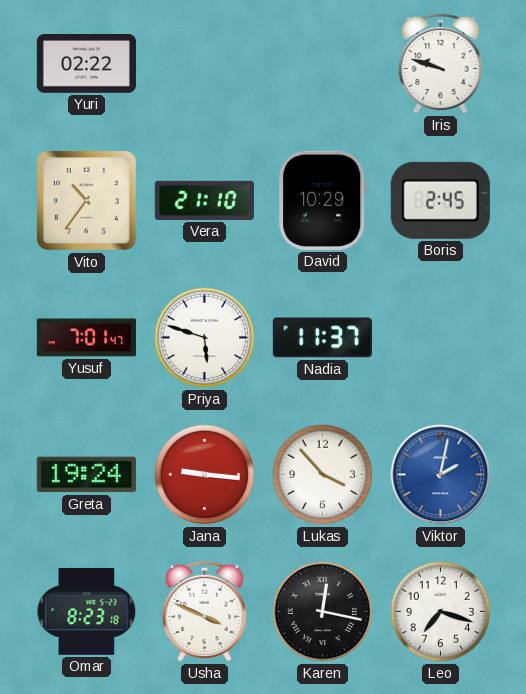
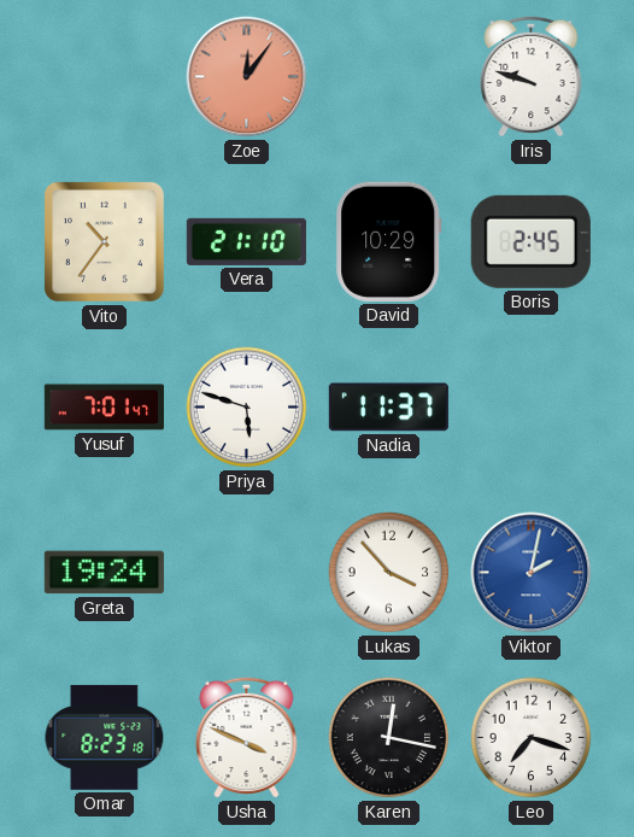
Yuri: 02:22 -> none
Zoe: none -> 12:06
Jana: 9:16 -> none
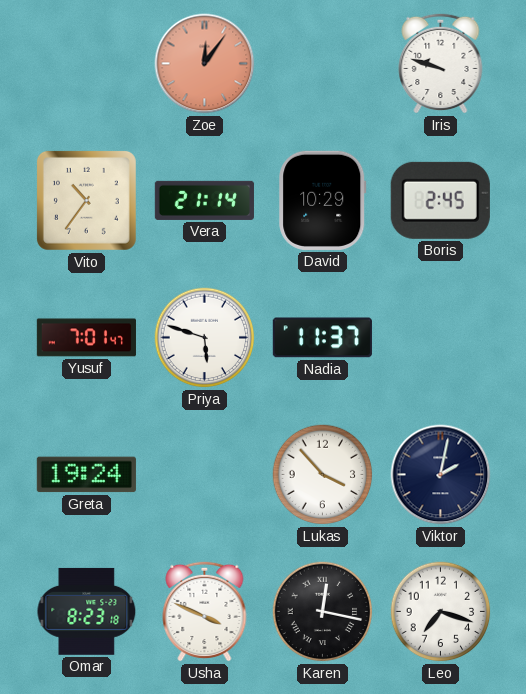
Vera: 21:10 -> 21:14
Viktor dial: blue -> navy
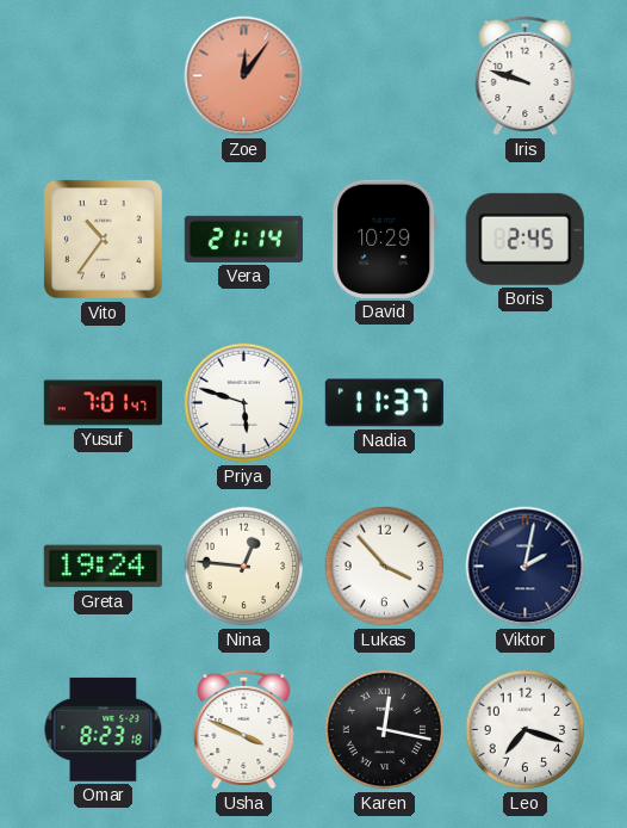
Nina: none -> 12:46
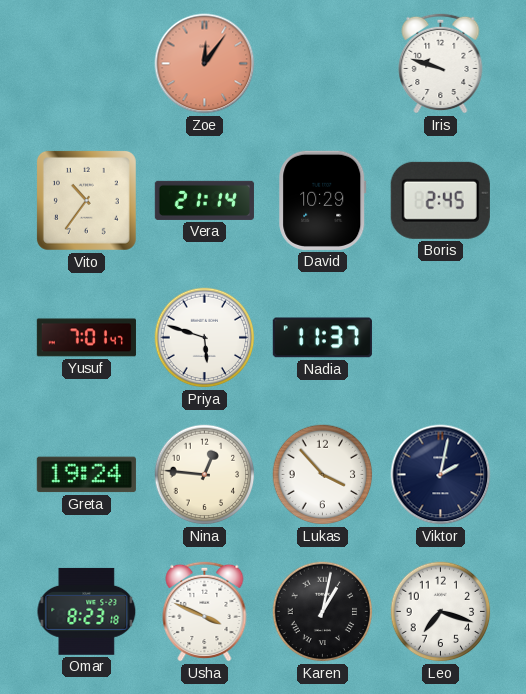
Karen: 12:17 -> 1:02
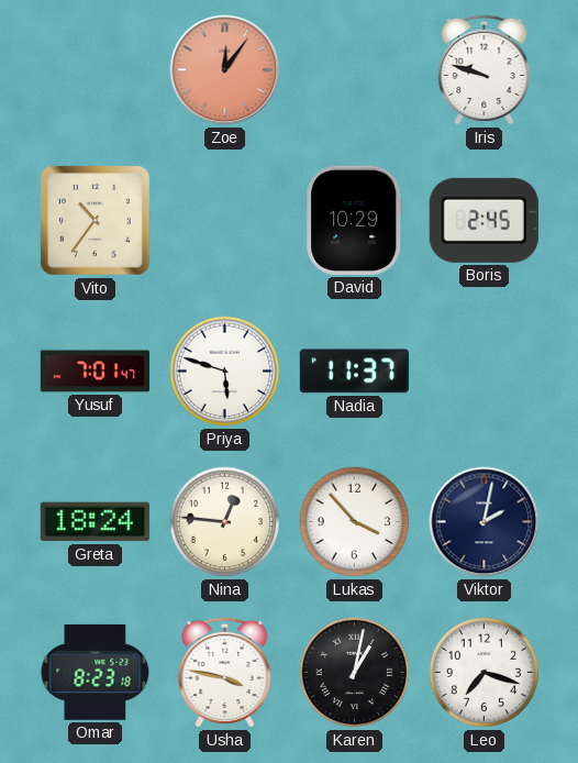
Vera: 21:14 -> none
Greta: 19:24 -> 18:24
Usha: 3:49 -> 3:47
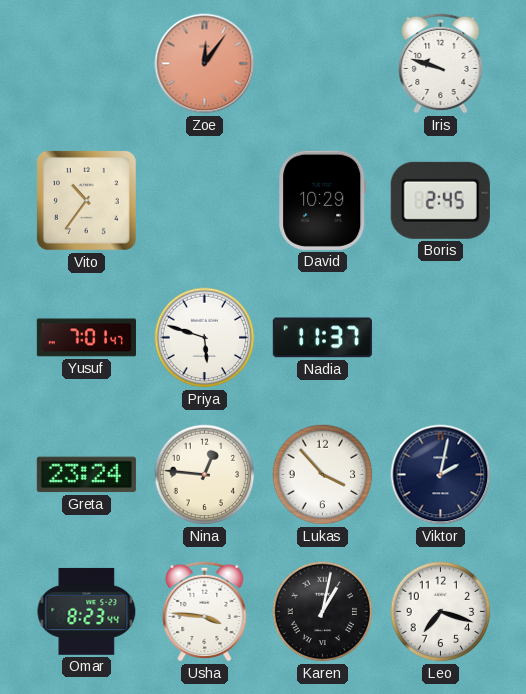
Greta: 18:24 -> 23:24
Omar: 8:23:18 -> 8:23:44
Usha: 3:47 -> 3:46
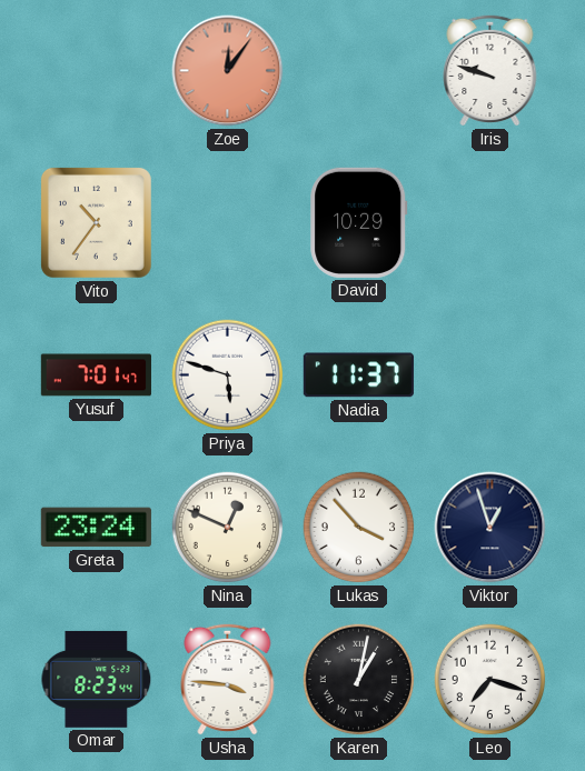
Boris: 2:45 -> none
Nina: 12:46 -> 12:49
Viktor: 2:02 -> 12:57
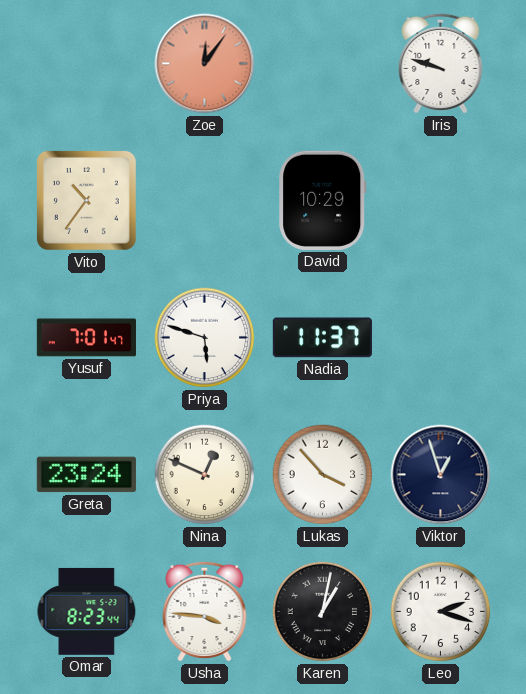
Leo: 7:18 -> 2:18
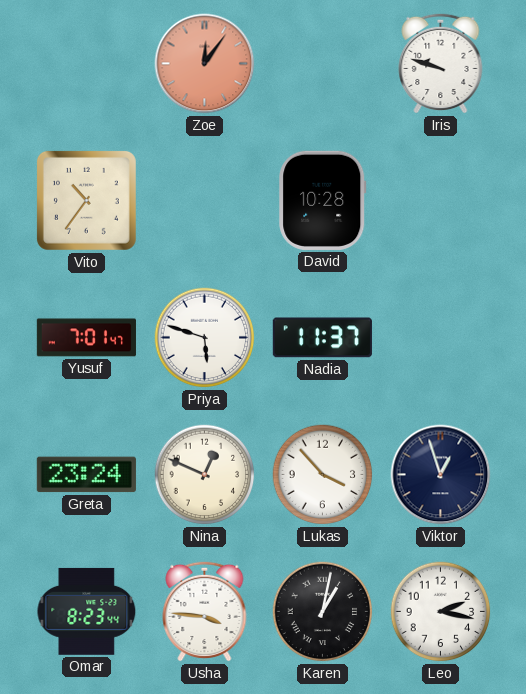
David: 10:29 -> 10:28
Leo: 2:18 -> 2:17
